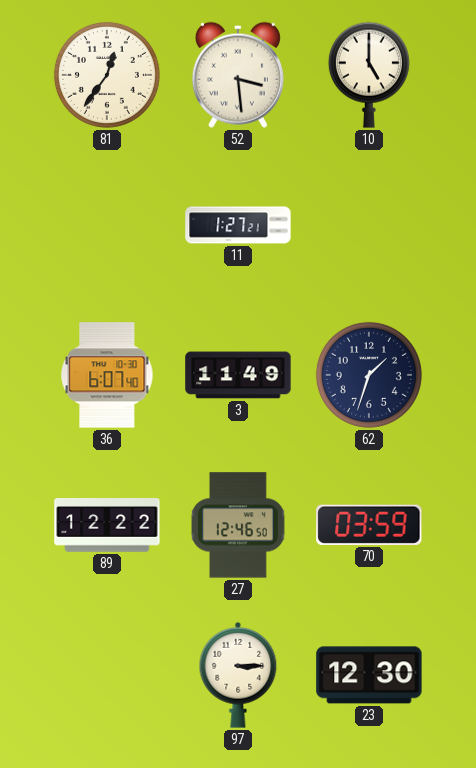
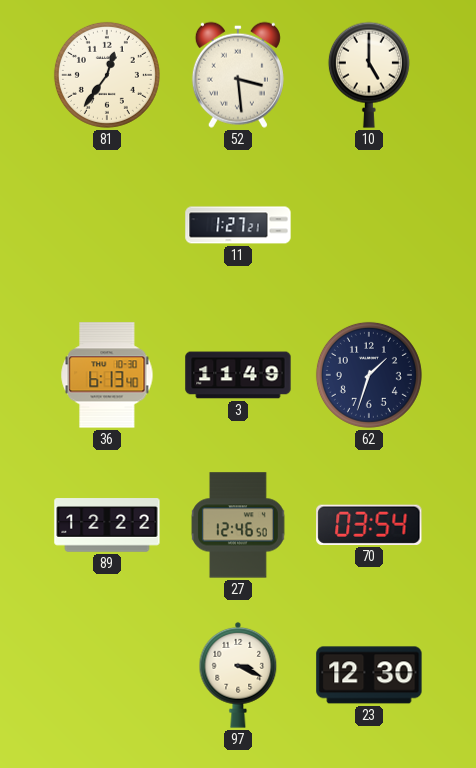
36: 6:07 -> 6:13
70: 03:59 -> 03:54
97: 3:15 -> 3:19
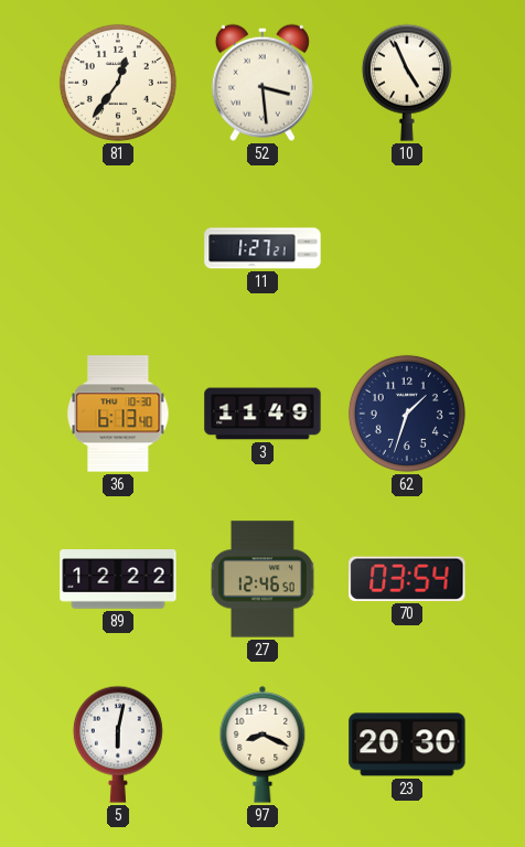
10: 5:00 -> 4:56
5: none -> 6:02
97: 3:19 -> 8:19
23: 12:30 -> 20:30
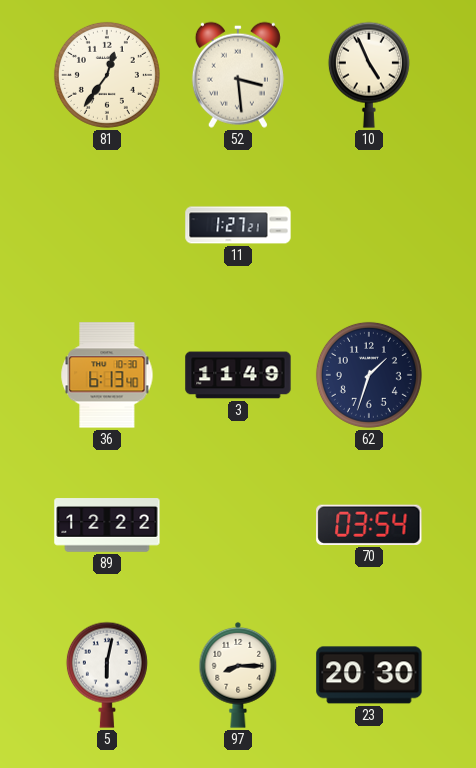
27: 12:46 -> none
97: 8:19 -> 8:15
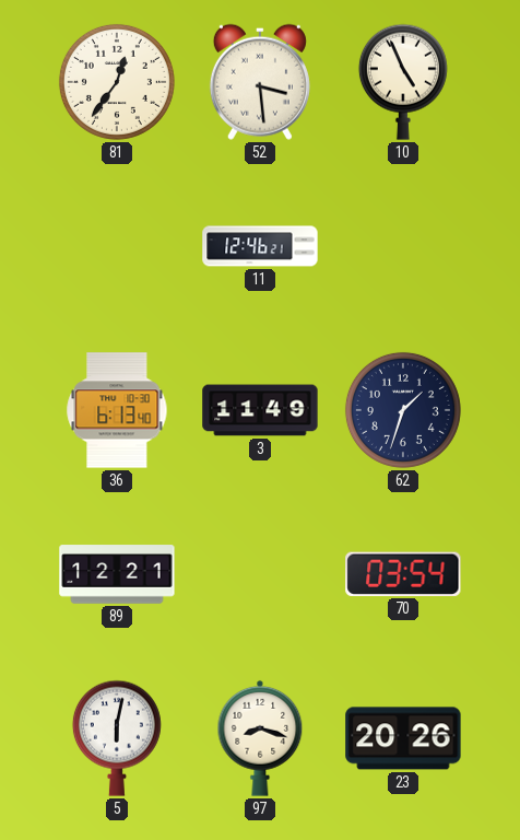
11: 1:27 -> 12:46
89: 12:22 -> 12:21
97: 8:15 -> 8:18
23: 20:30 -> 20:26
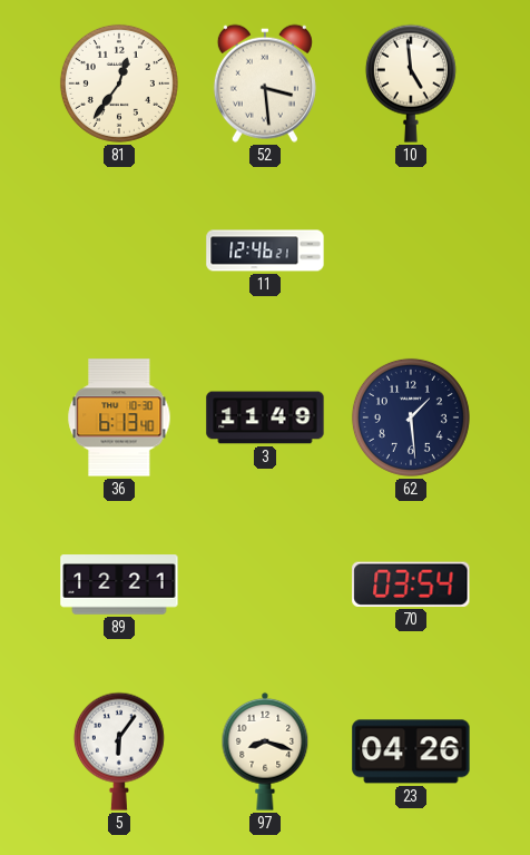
10: 4:56 -> 4:59
62: 1:33 -> 1:29
5: 6:02 -> 6:06
23: 20:26 -> 04:26
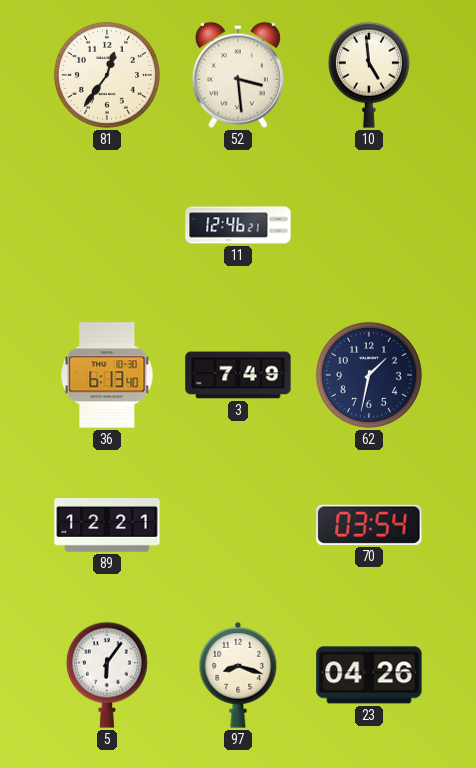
3: 11:49 -> 7:49
62: 1:29 -> 1:32
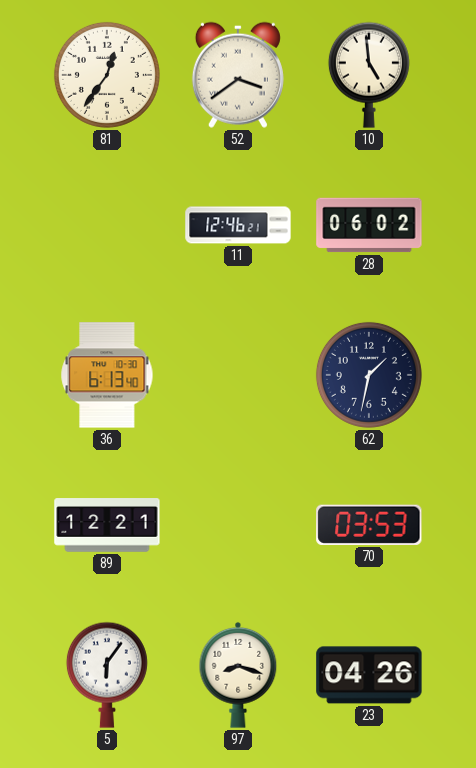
52: 3:29 -> 3:39
28: none -> 06:02
3: 7:49 -> none
70: 03:54 -> 03:53
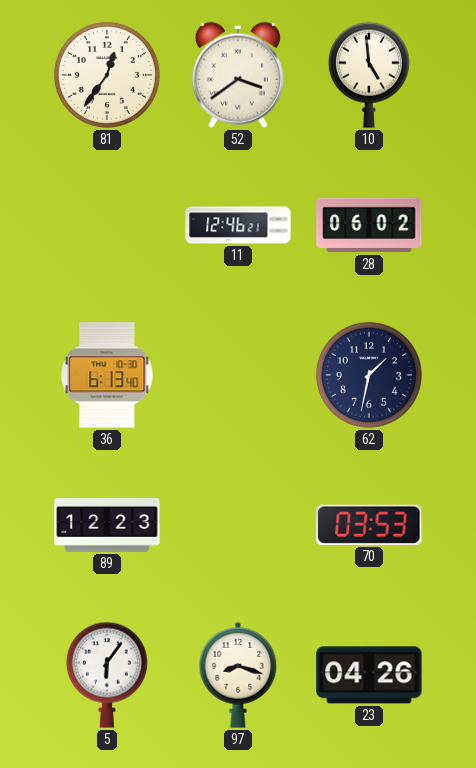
89: 12:21 -> 12:23
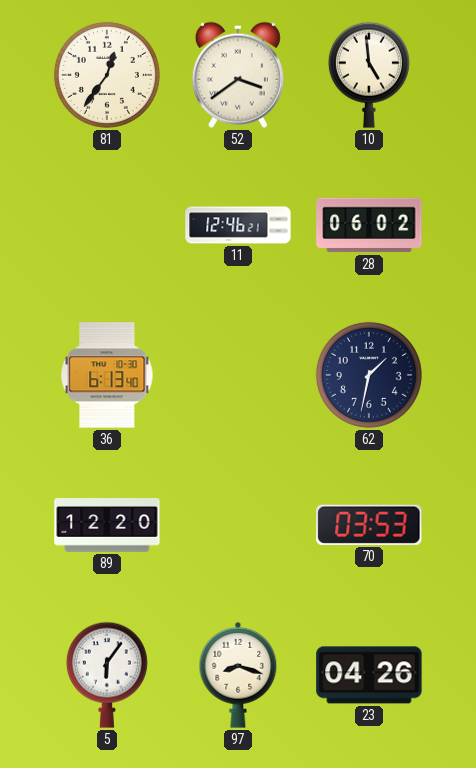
89: 12:23 -> 12:20
